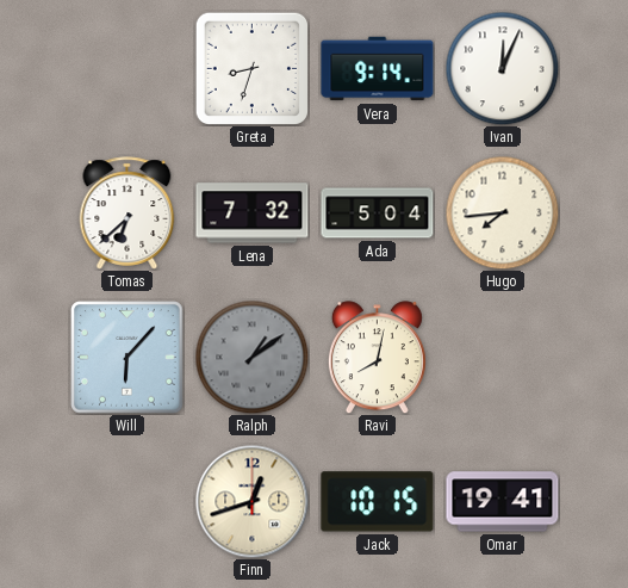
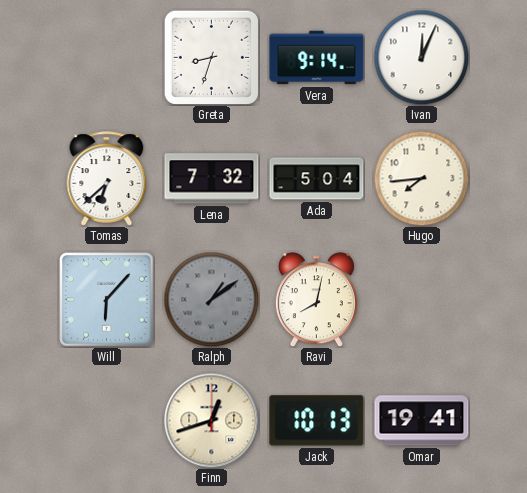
Jack: 10:15 -> 10:13
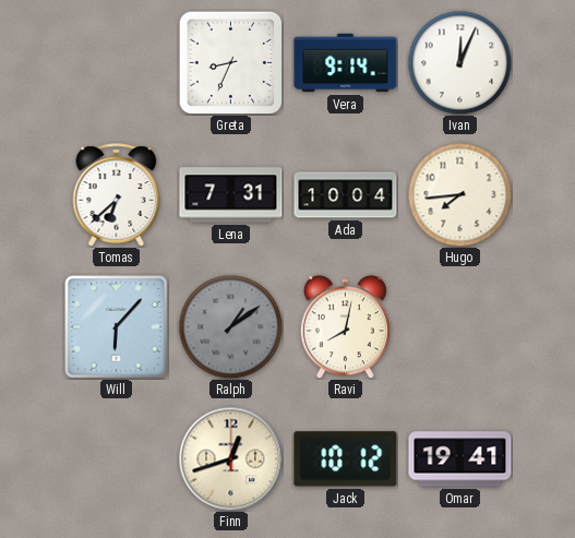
Greta: 8:33 -> 8:34
Lena: 7:32 -> 7:31
Ada: 5:04 -> 10:04
Jack: 10:13 -> 10:12
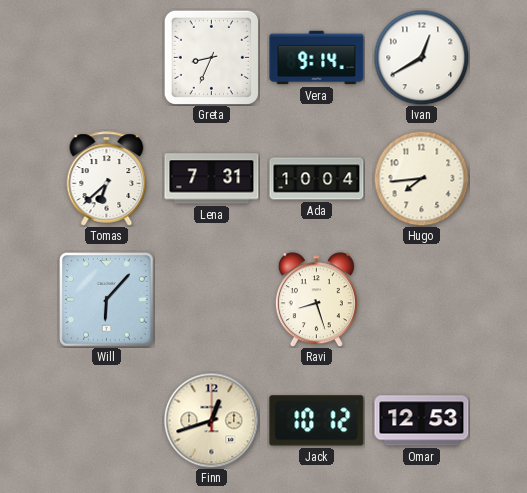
Ivan: 12:04 -> 12:40
Ralph: 1:09 -> none
Ravi: 8:02 -> 8:27
Omar: 19:41 -> 12:53
